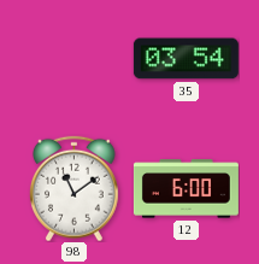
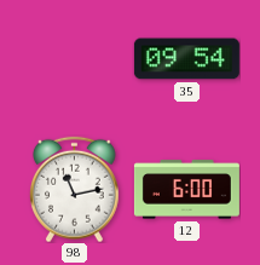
35: 03:54 -> 09:54
98: 11:09 -> 11:13
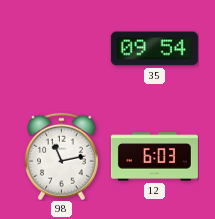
12: 6:00 -> 6:03
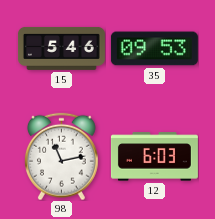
15: none -> 5:46
35: 09:54 -> 09:53
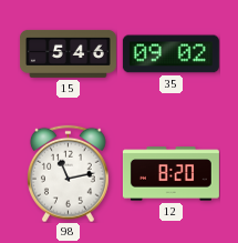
35: 09:53 -> 09:02
12: 6:03 -> 8:20
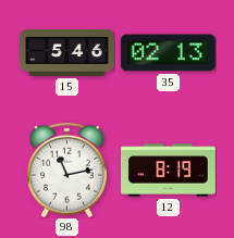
35: 09:02 -> 02:13
12: 8:20 -> 8:19
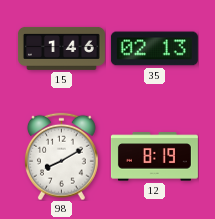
15: 5:46 -> 1:46
98: 11:13 -> 8:10
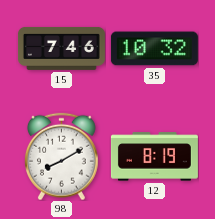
15: 1:46 -> 7:46
35: 02:13 -> 10:32
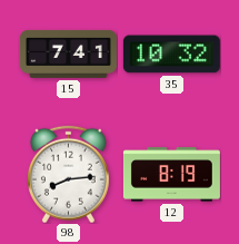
15: 7:46 -> 7:41
98: 8:10 -> 8:14
